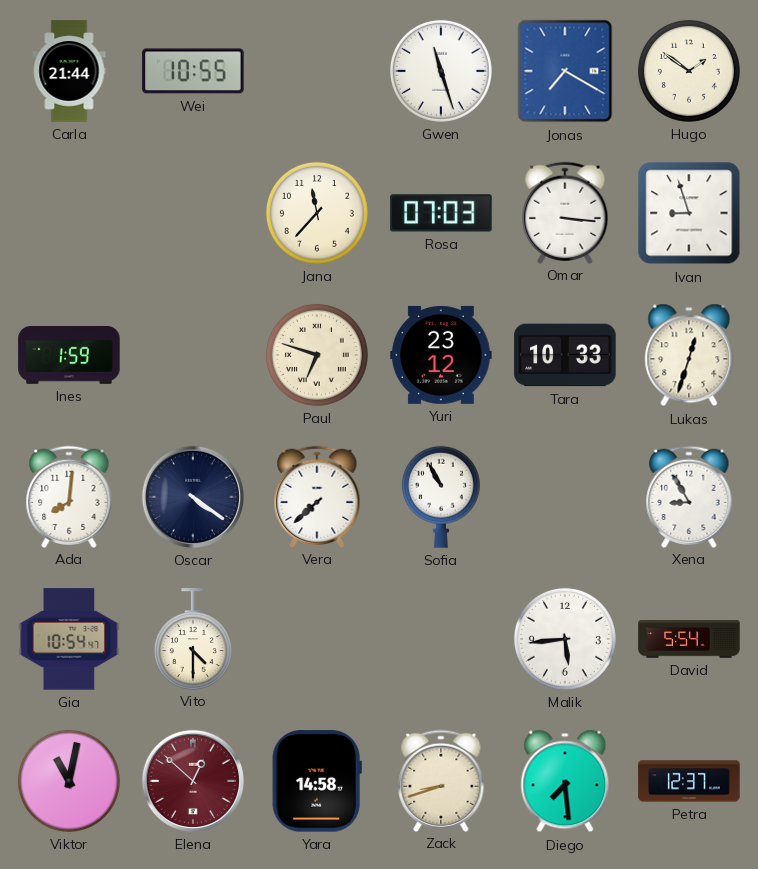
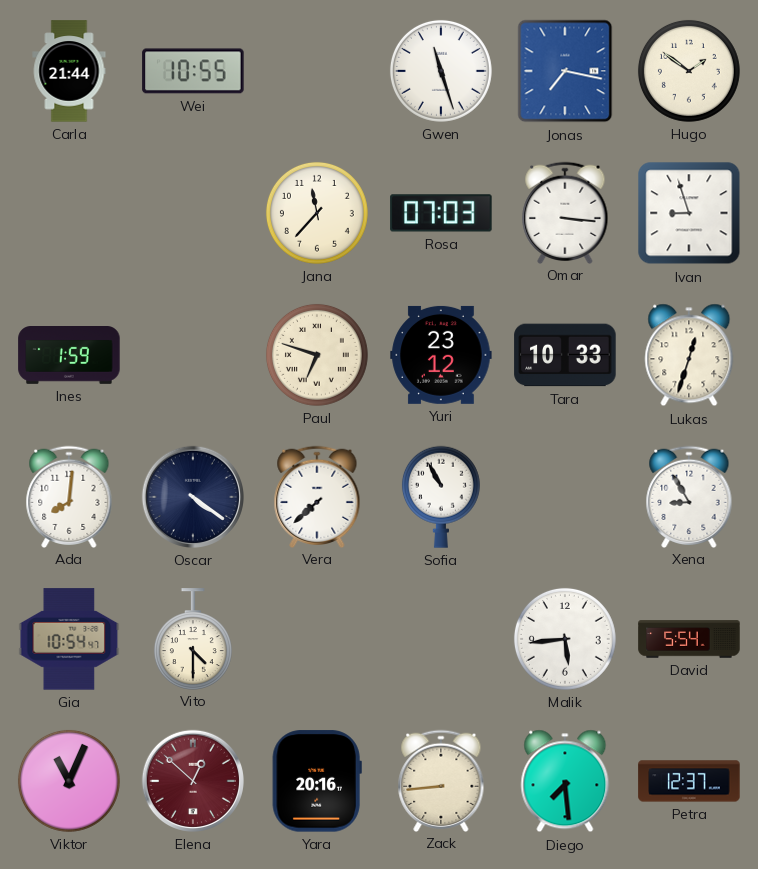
Jonas: 7:20 -> 7:17
Viktor: 11:02 -> 11:04
Yara: 14:58 -> 20:16
Zack: 8:42 -> 8:44
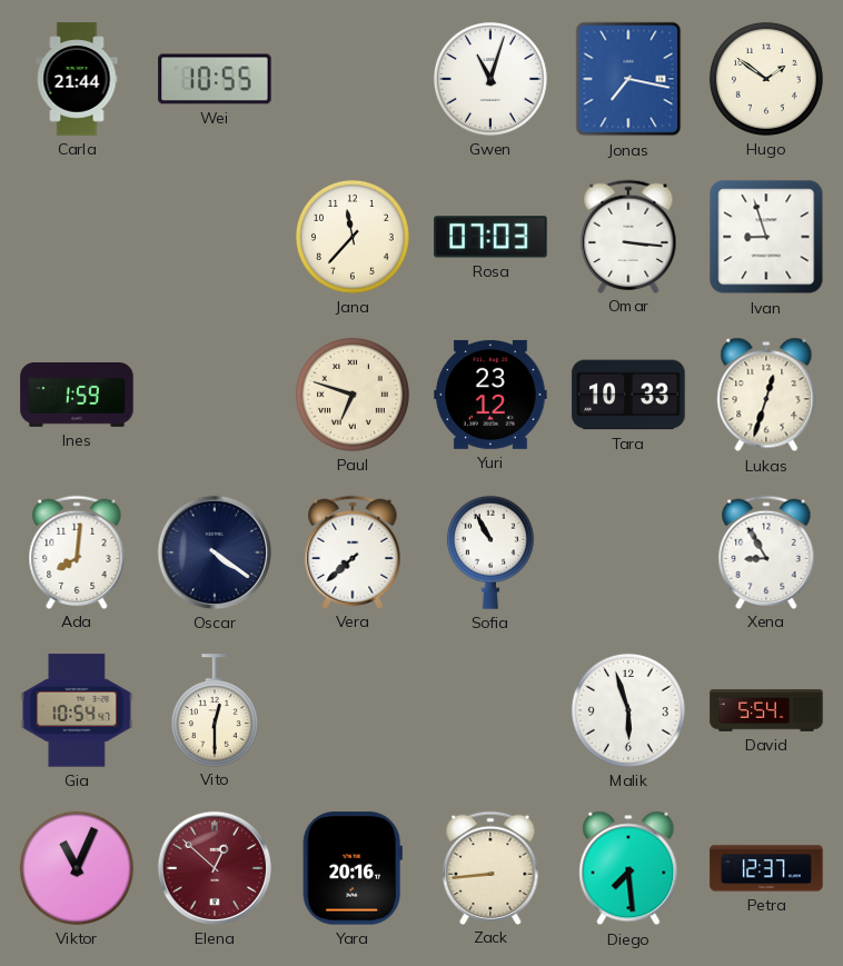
Gwen: 11:27 -> 11:03
Vito: 4:30 -> 12:30
Malik: 5:44 -> 5:57
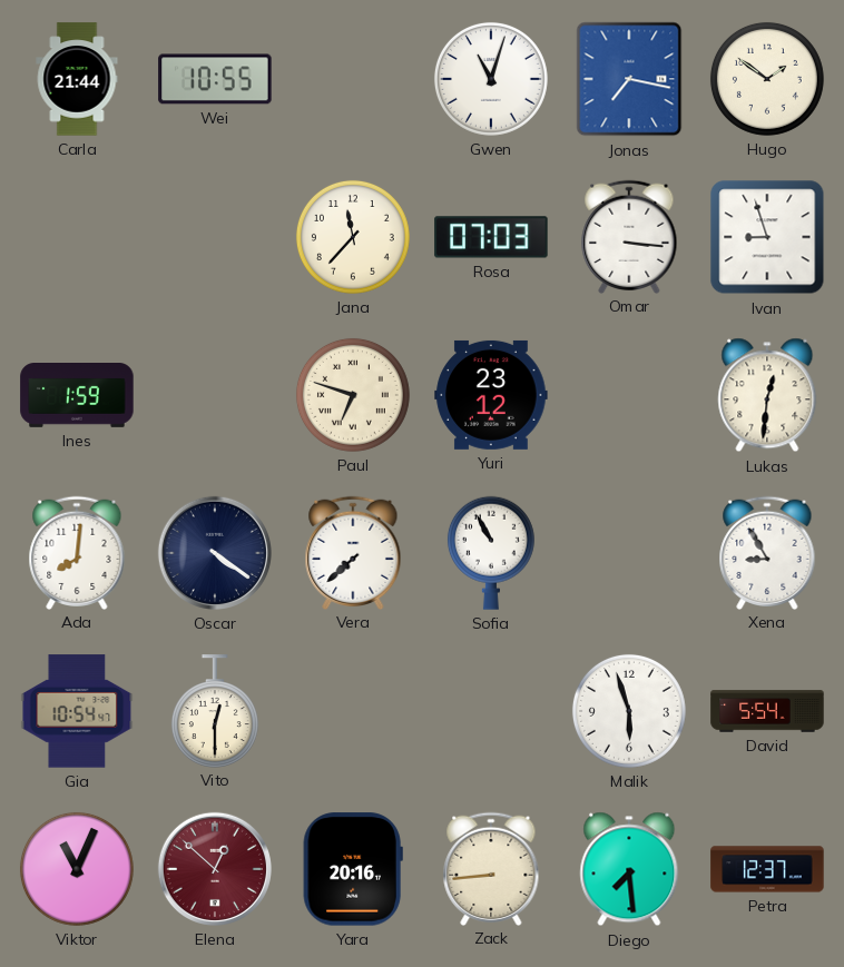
Tara: 10:33 -> none
Lukas: 12:33 -> 12:31
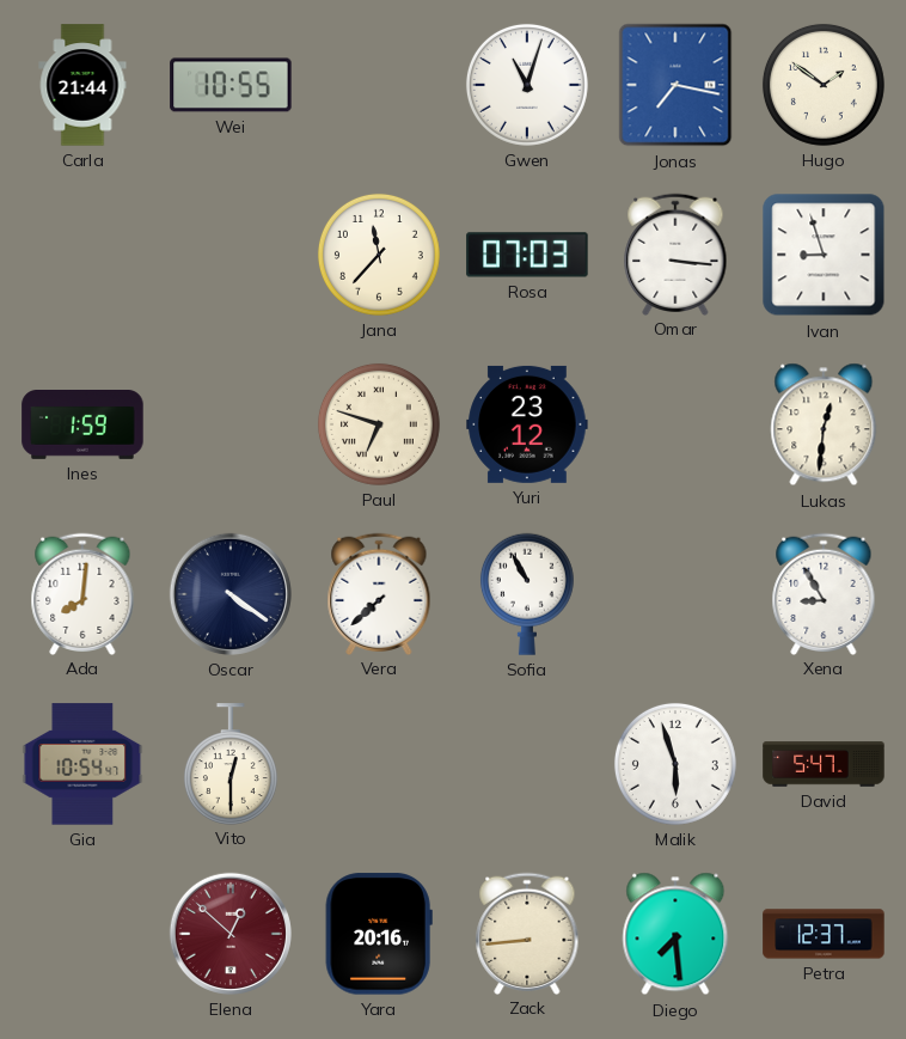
David: 5:54 -> 5:47
Viktor: 11:04 -> none
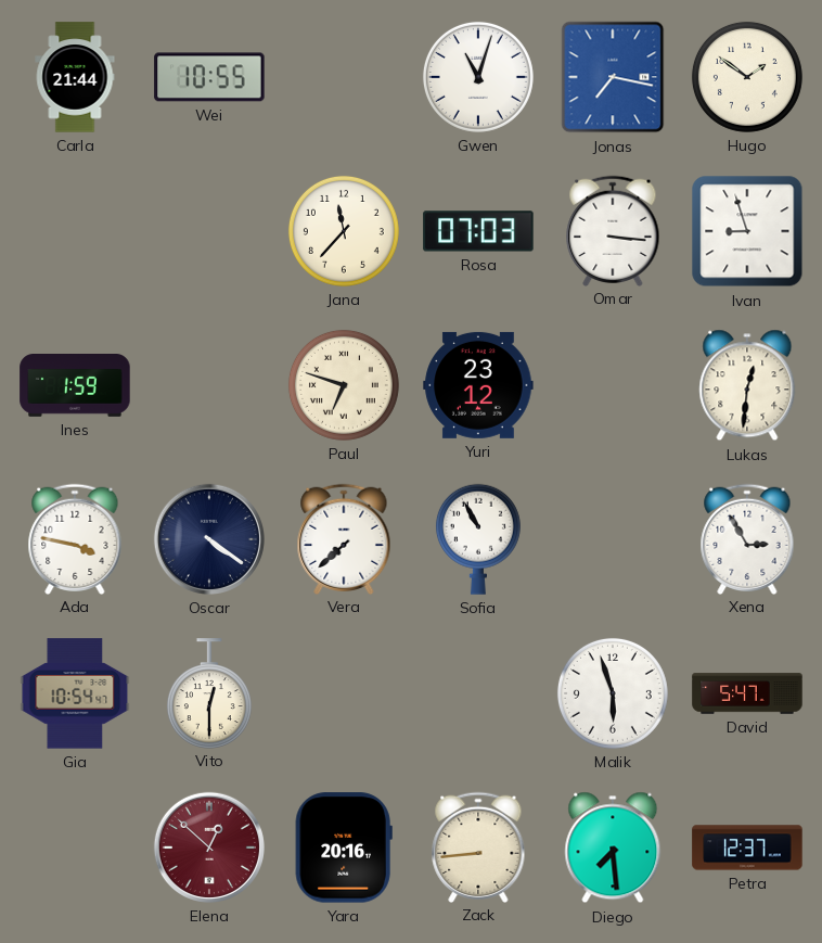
Ada: 8:01 -> 3:47
Xena: 8:55 -> 2:55
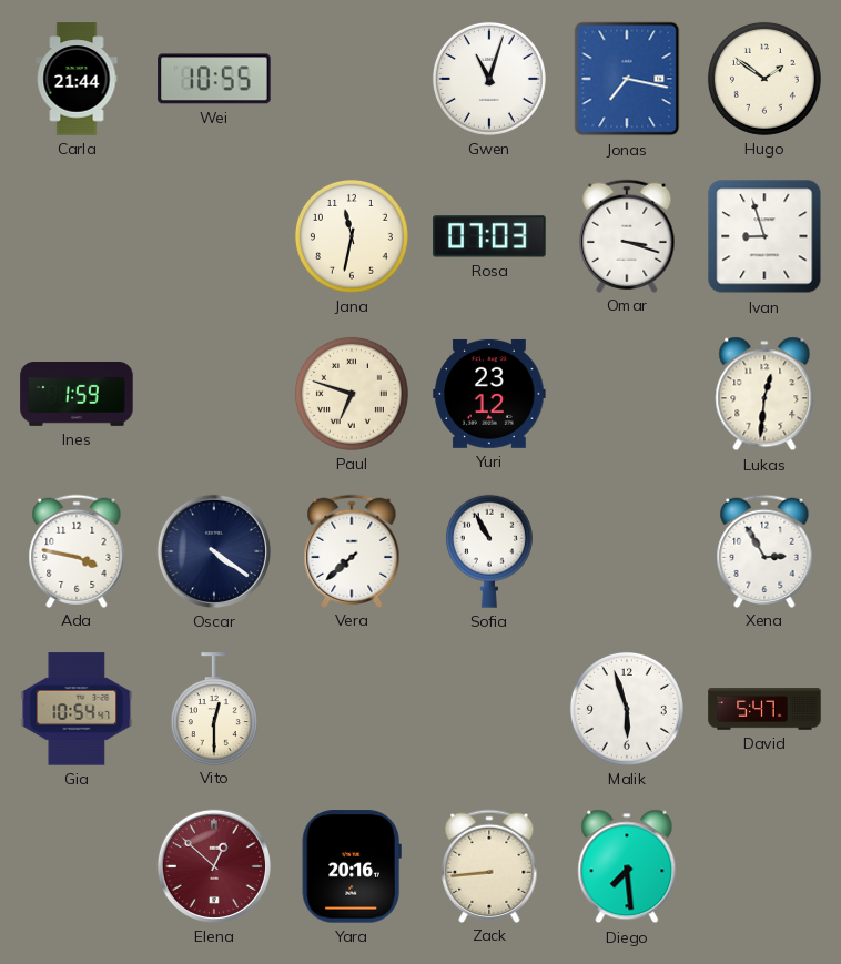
Jana: 11:37 -> 11:32
Omar: 3:16 -> 3:18
Petra: 12:37 -> none
